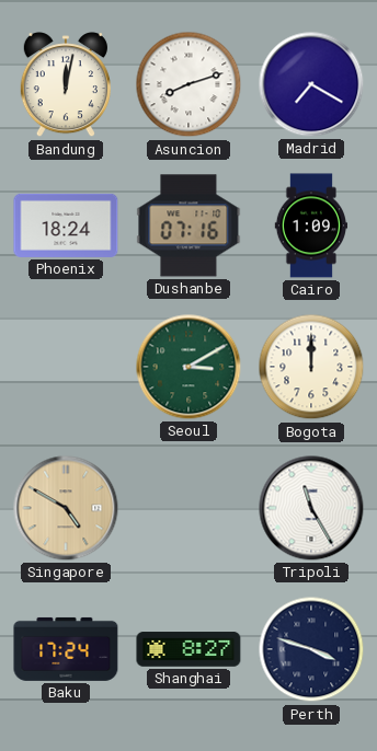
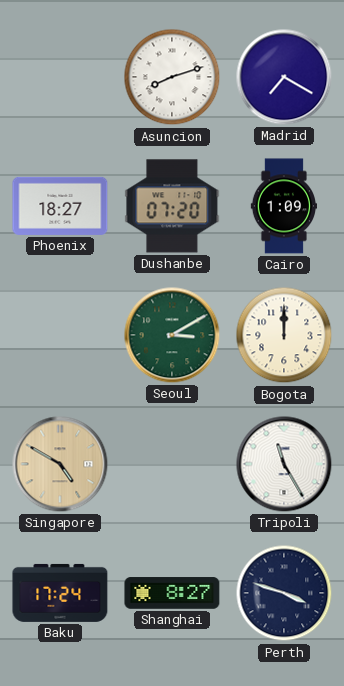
Bandung: 12:02 -> none
Phoenix: 18:24 -> 18:27
Dushanbe: 07:16 -> 07:20
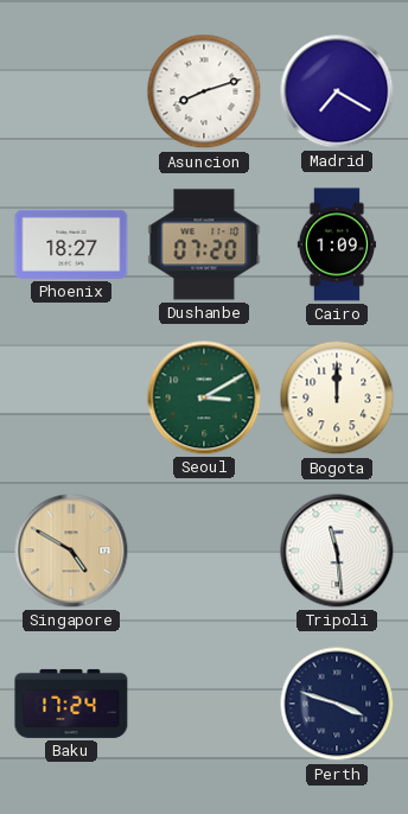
Tripoli: 11:25 -> 11:29
Shanghai: 8:27 -> none
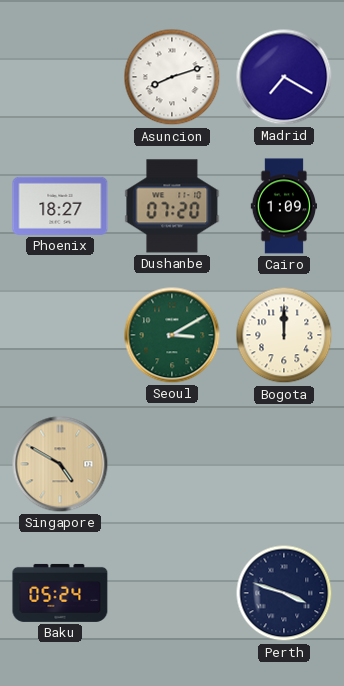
Tripoli: 11:29 -> none
Baku: 17:24 -> 05:24
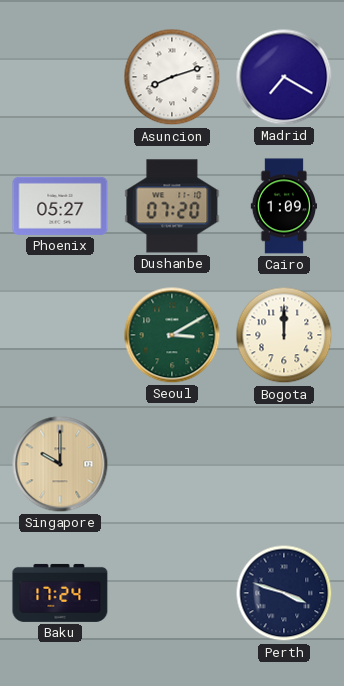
Phoenix: 18:27 -> 05:27
Singapore: 4:50 -> 10:00
Baku: 05:24 -> 17:24
